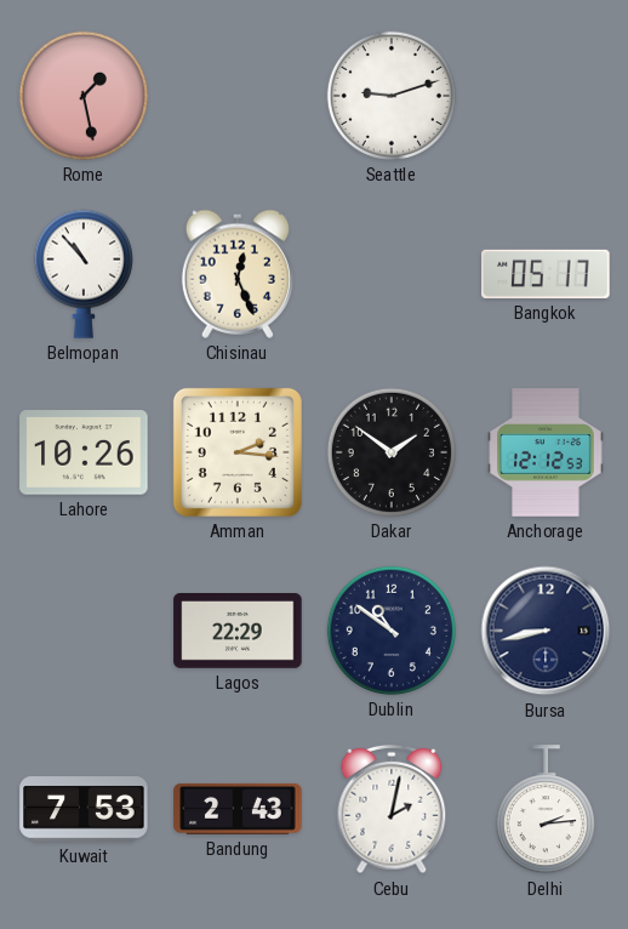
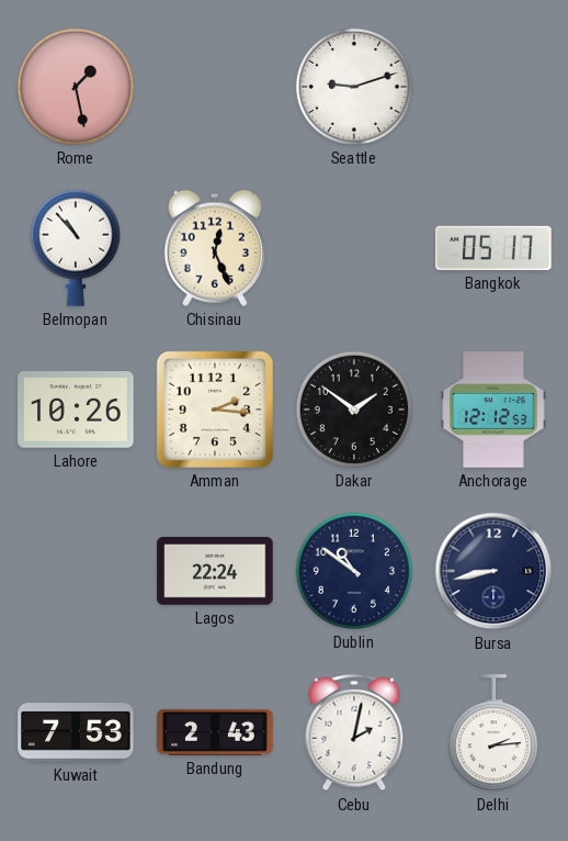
Lagos: 22:29 -> 22:24
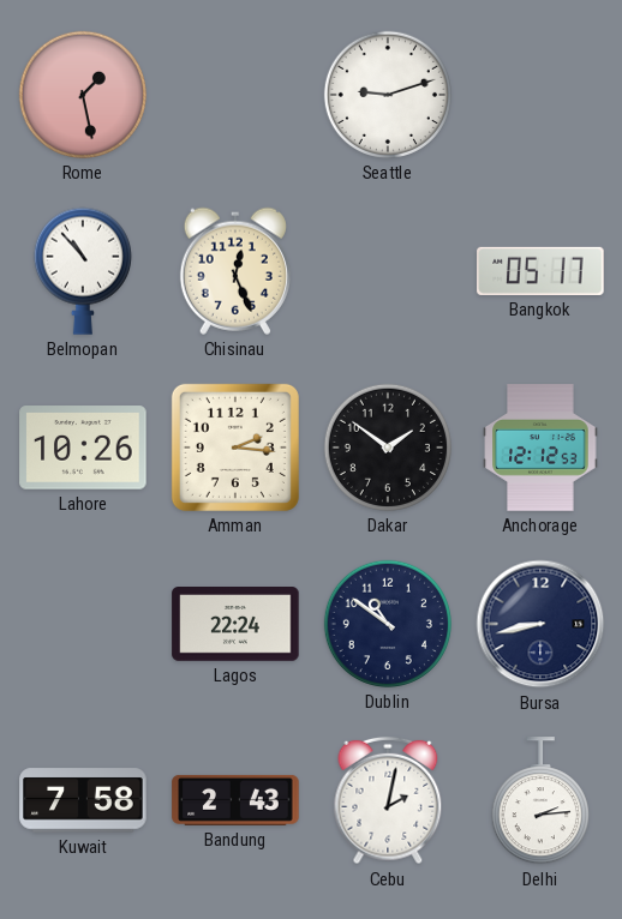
Kuwait: 7:53 -> 7:58
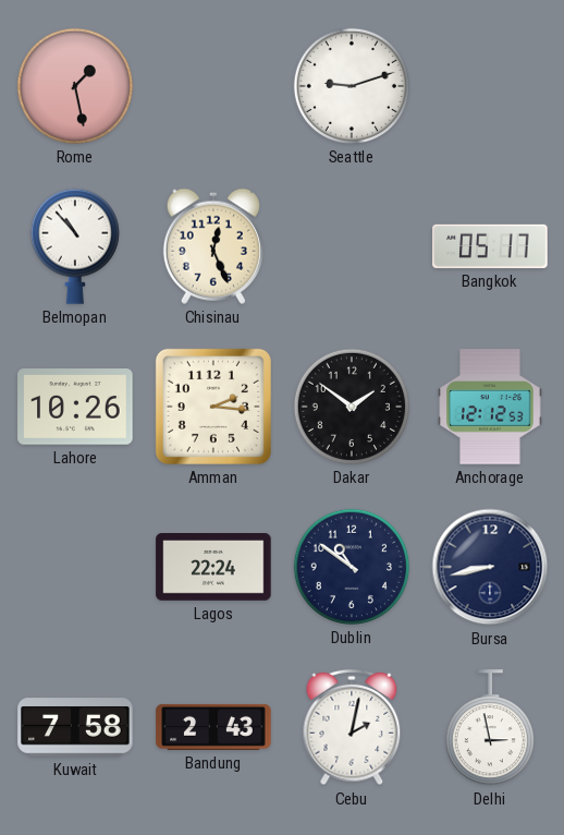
Delhi: 2:14 -> 2:58
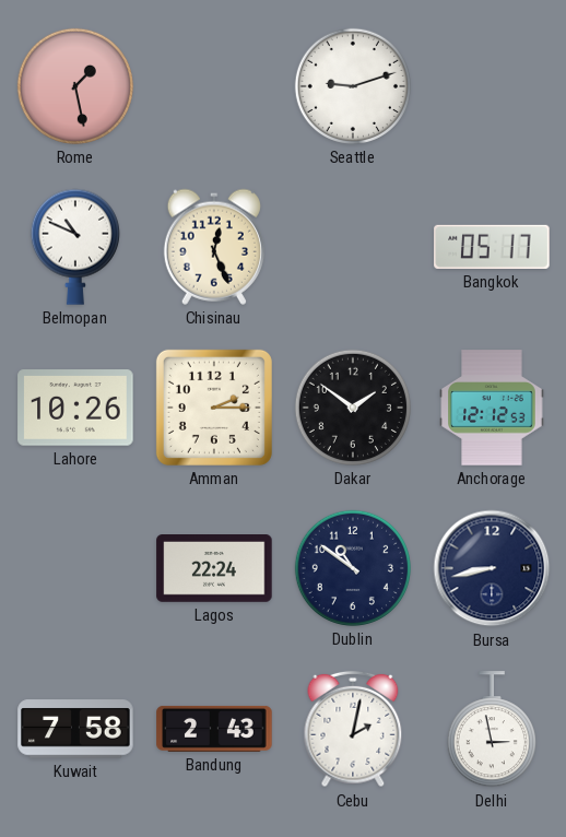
Belmopan: 10:53 -> 10:49
Amman: 2:16 -> 2:15
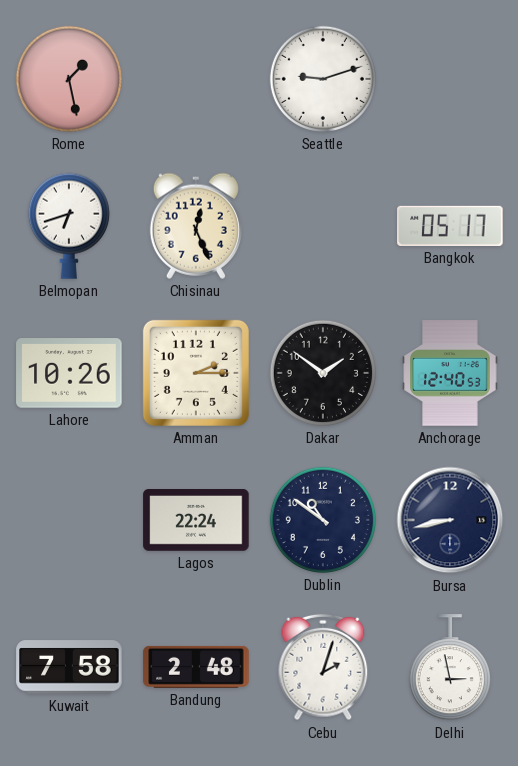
Belmopan: 10:49 -> 6:42
Anchorage: 12:12 -> 12:40
Bandung: 2:43 -> 2:48
Cebu: 2:02 -> 2:03
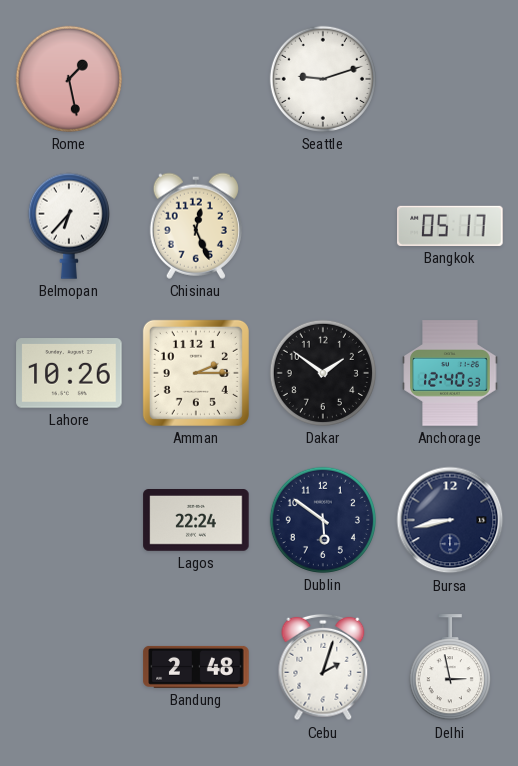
Belmopan: 6:42 -> 6:37
Dublin: 10:51 -> 5:51
Kuwait: 7:58 -> none
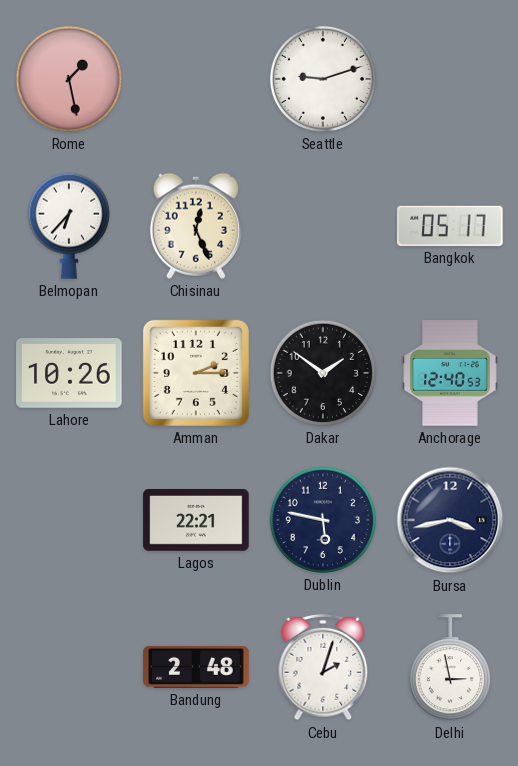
Lagos: 22:24 -> 22:21
Dublin: 5:51 -> 5:47
Bursa: 8:43 -> 3:43
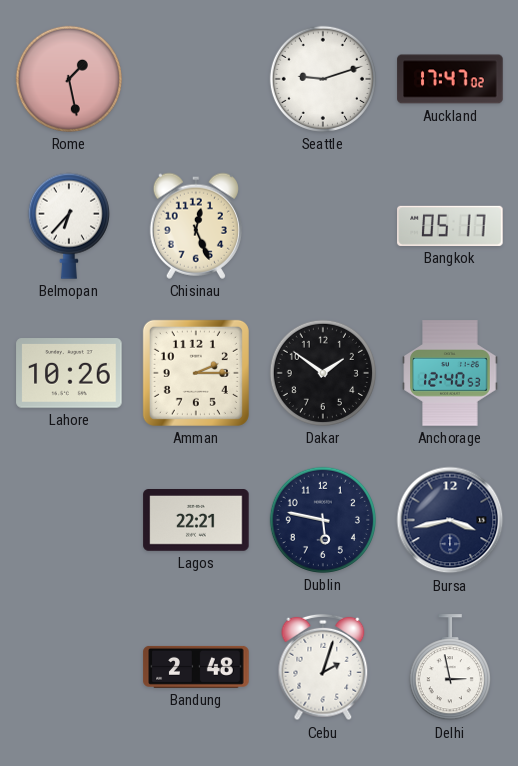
Auckland: none -> 17:47
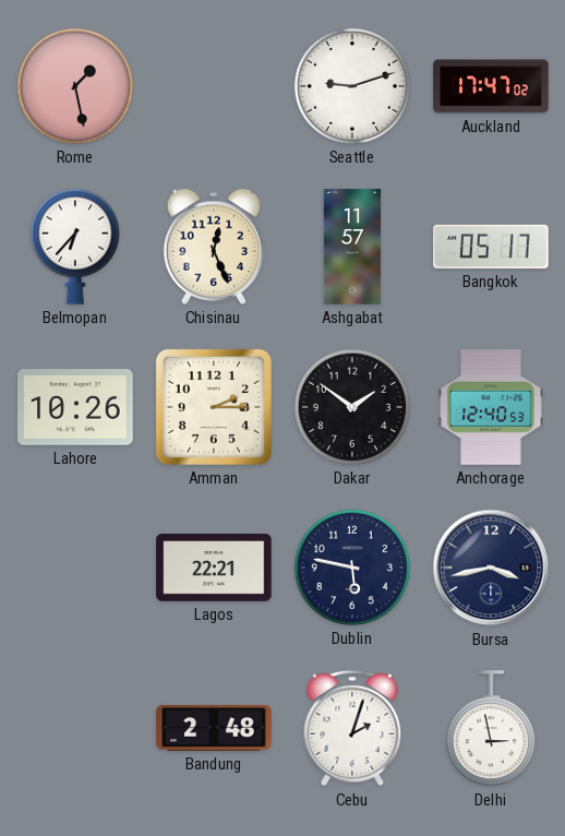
Ashgabat: none -> 11:57
